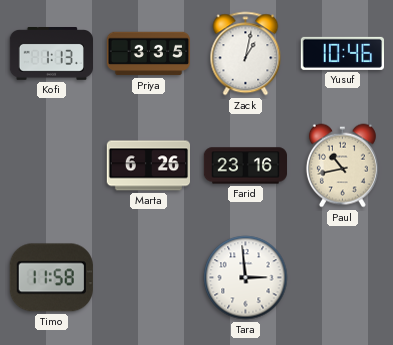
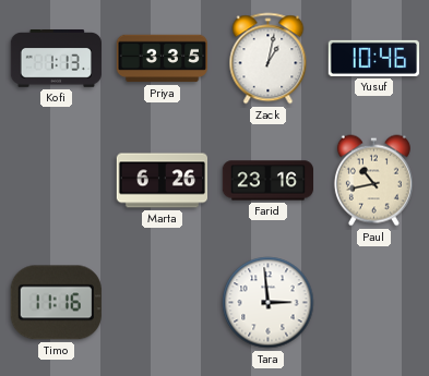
Timo: 11:58 -> 11:16
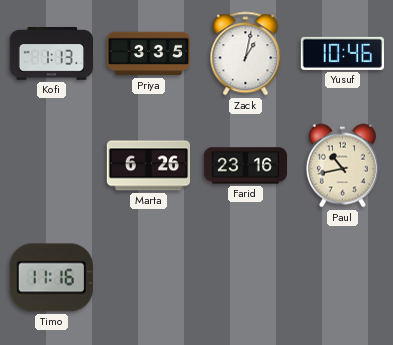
Tara: 2:59 -> none
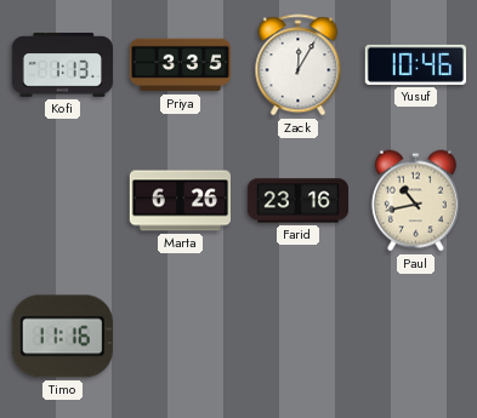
Zack: 1:02 -> 12:05
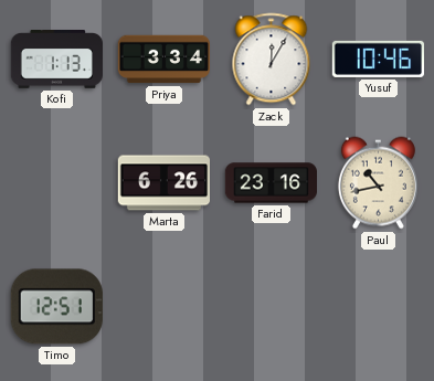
Priya: 3:35 -> 3:34
Timo: 11:16 -> 12:51
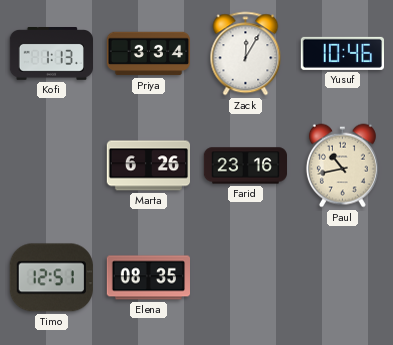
Elena: none -> 08:35
